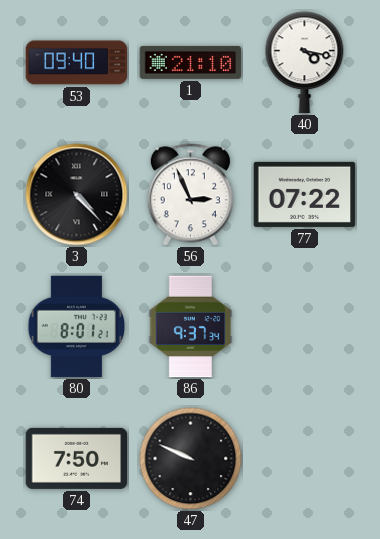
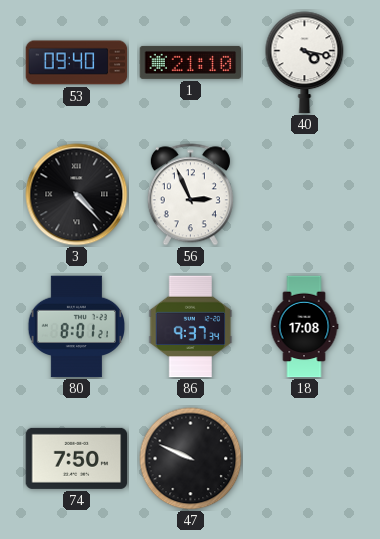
77: 07:22 -> none
18: none -> 17:08
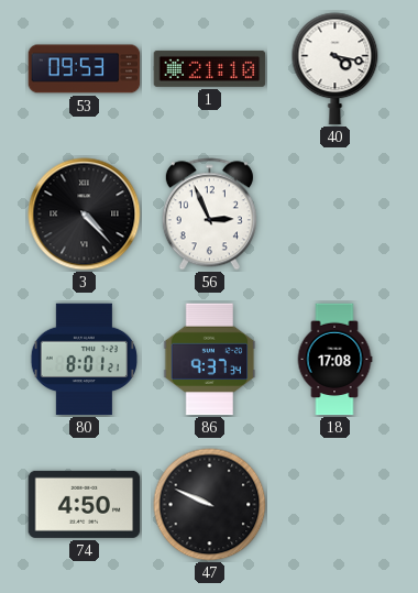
53: 09:40 -> 09:53
74: 7:50 -> 4:50
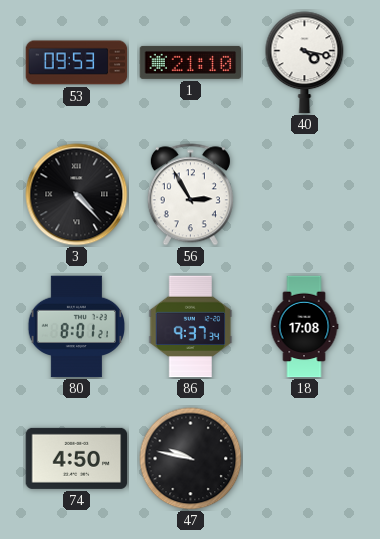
56: 2:56 -> 2:55
47: 9:49 -> 9:47
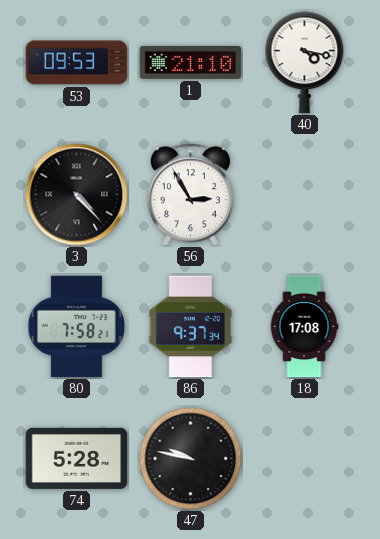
80: 8:01 -> 7:58
74: 4:50 -> 5:28
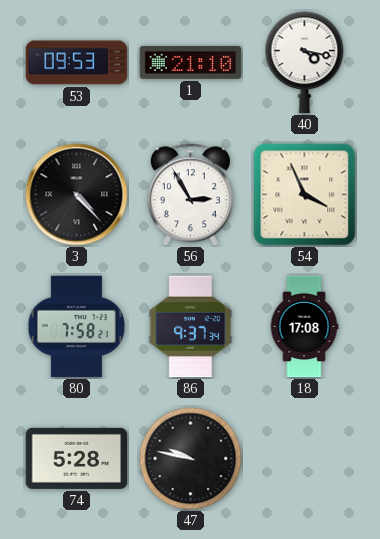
54: none -> 3:56
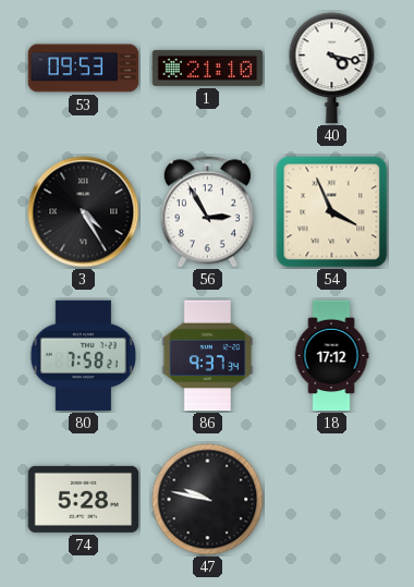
3: 4:23 -> 4:25
18: 17:08 -> 17:12
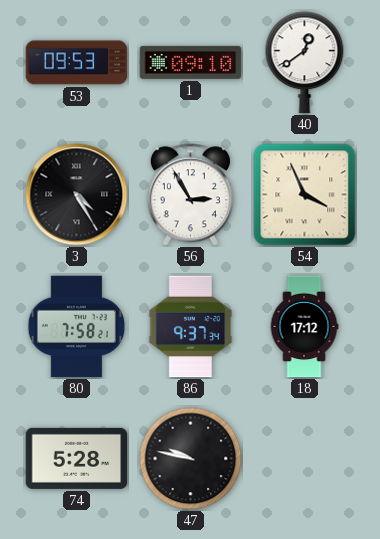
1: 21:10 -> 09:10
40: 4:17 -> 12:39
